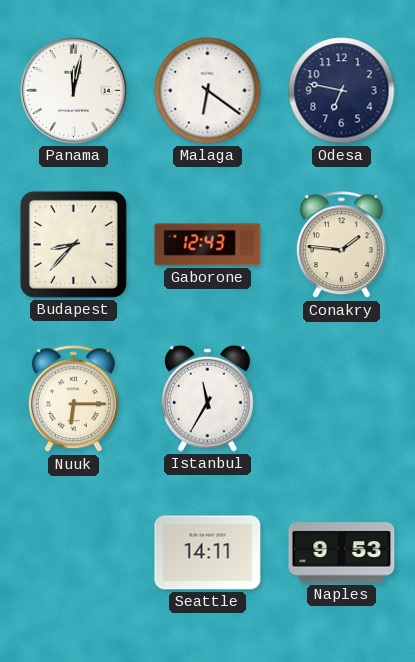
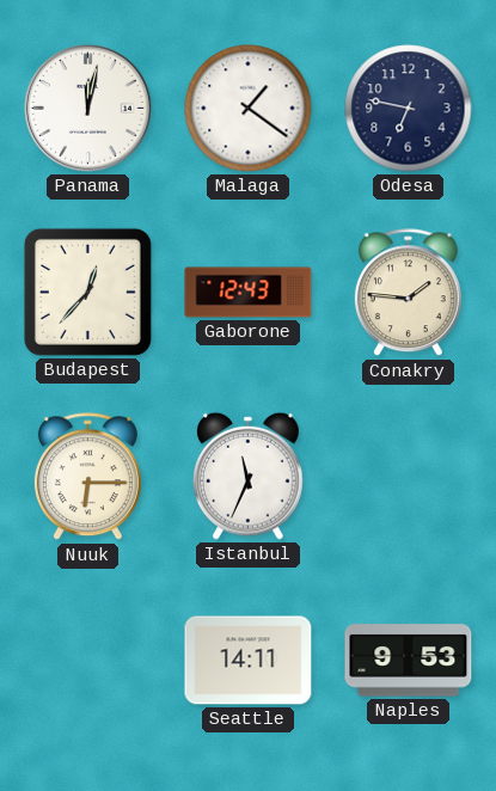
Malaga: 6:21 -> 1:21
Budapest: 8:37 -> 12:37
Istanbul: 11:35 -> 11:34
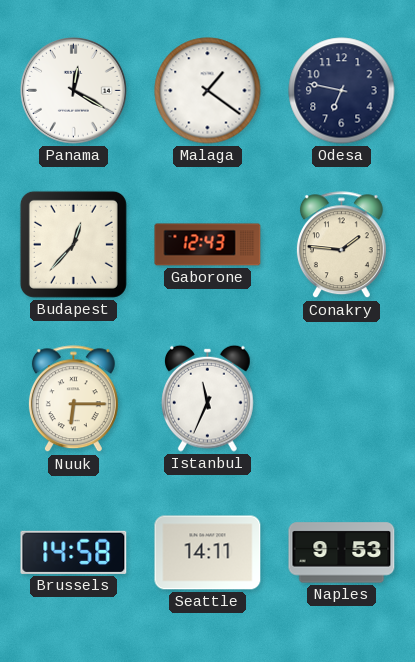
Panama: 12:02 -> 12:20
Brussels: none -> 14:58
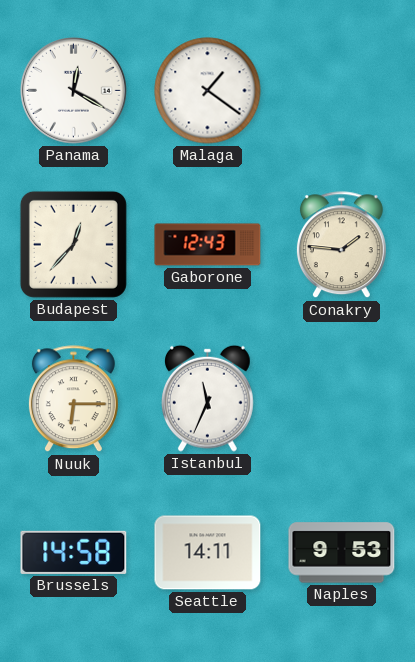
Odesa: 6:47 -> none
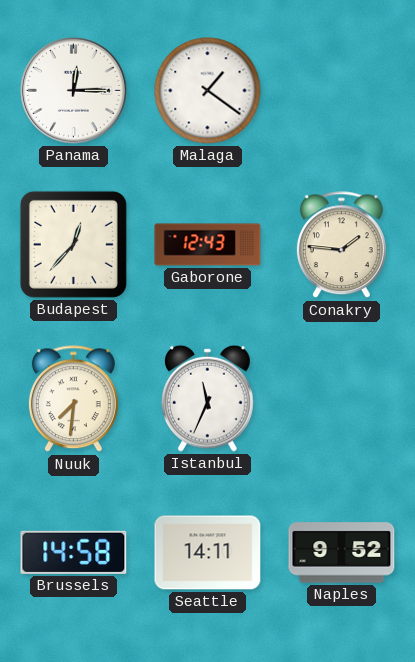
Panama: 12:20 -> 12:15
Nuuk: 6:15 -> 7:31
Naples: 9:53 -> 9:52
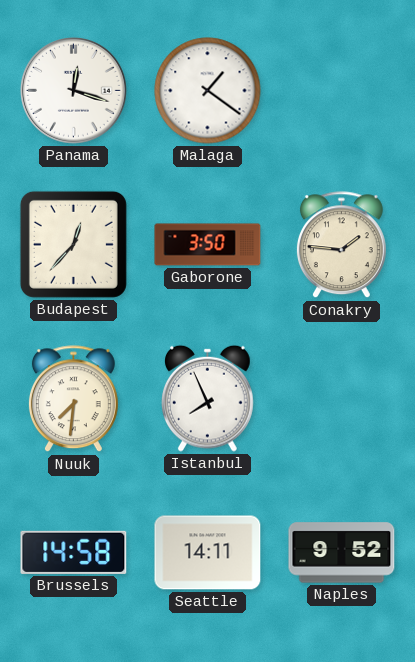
Panama: 12:15 -> 12:18
Gaborone: 12:43 -> 3:50
Istanbul: 11:34 -> 7:56
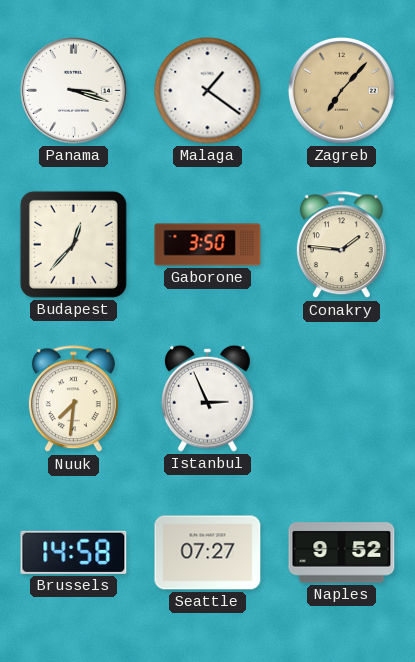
Panama: 12:18 -> 3:18
Zagreb: none -> 7:07
Istanbul: 7:56 -> 2:56
Seattle: 14:11 -> 07:27
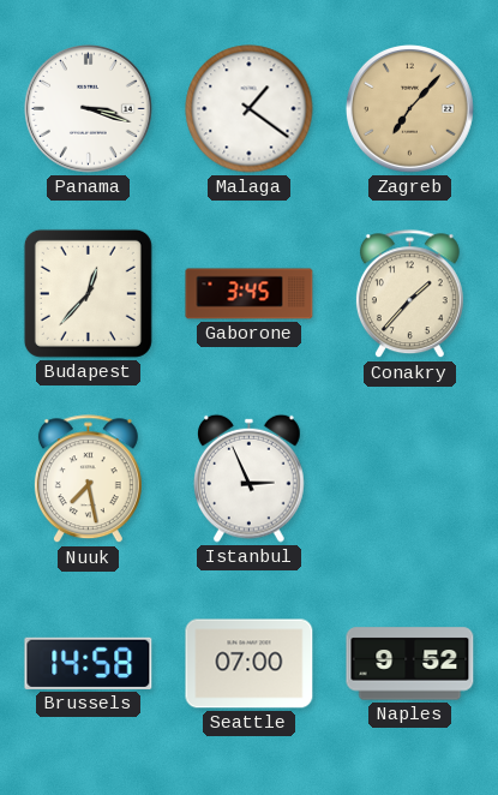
Gaborone: 3:50 -> 3:45
Conakry: 1:46 -> 1:37
Nuuk: 7:31 -> 7:28
Seattle: 07:27 -> 07:00
